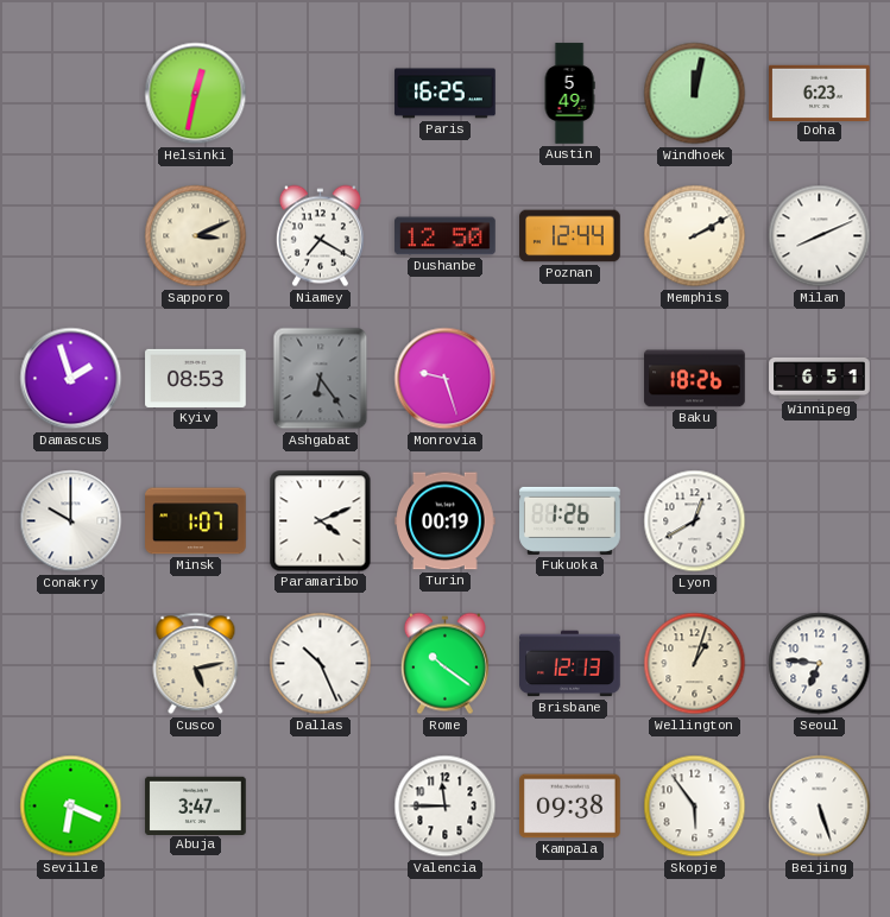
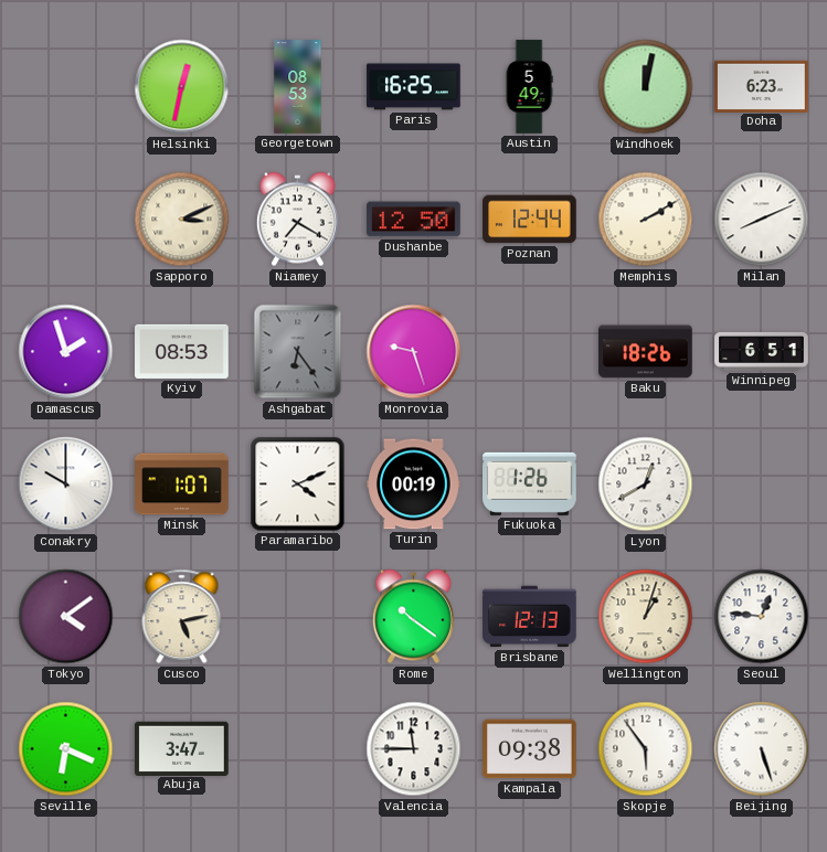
Georgetown: none -> 08:53
Tokyo: none -> 4:09
Dallas: 10:26 -> none
Seoul: 6:46 -> 12:46
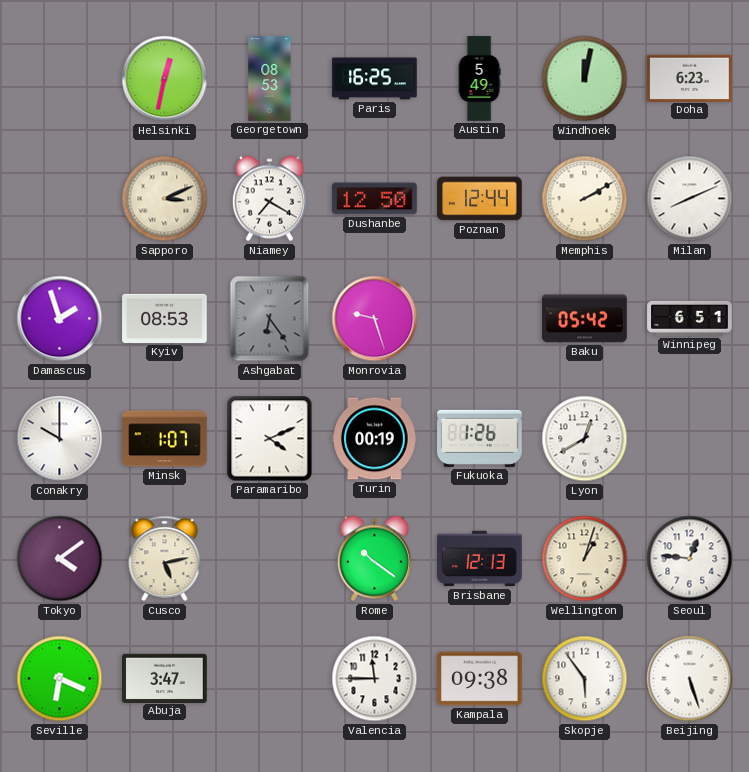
Baku: 18:26 -> 05:42
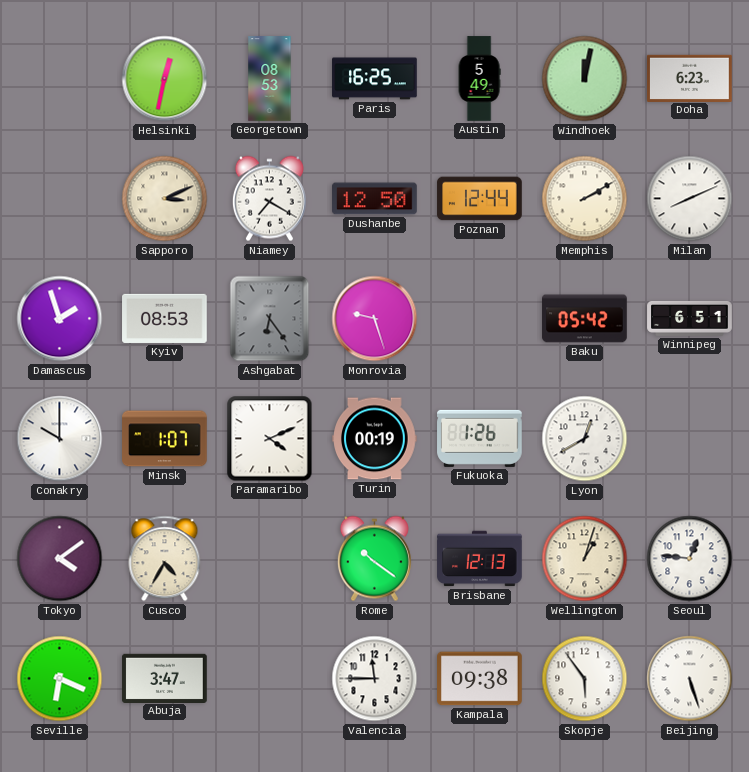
Cusco: 5:13 -> 4:35
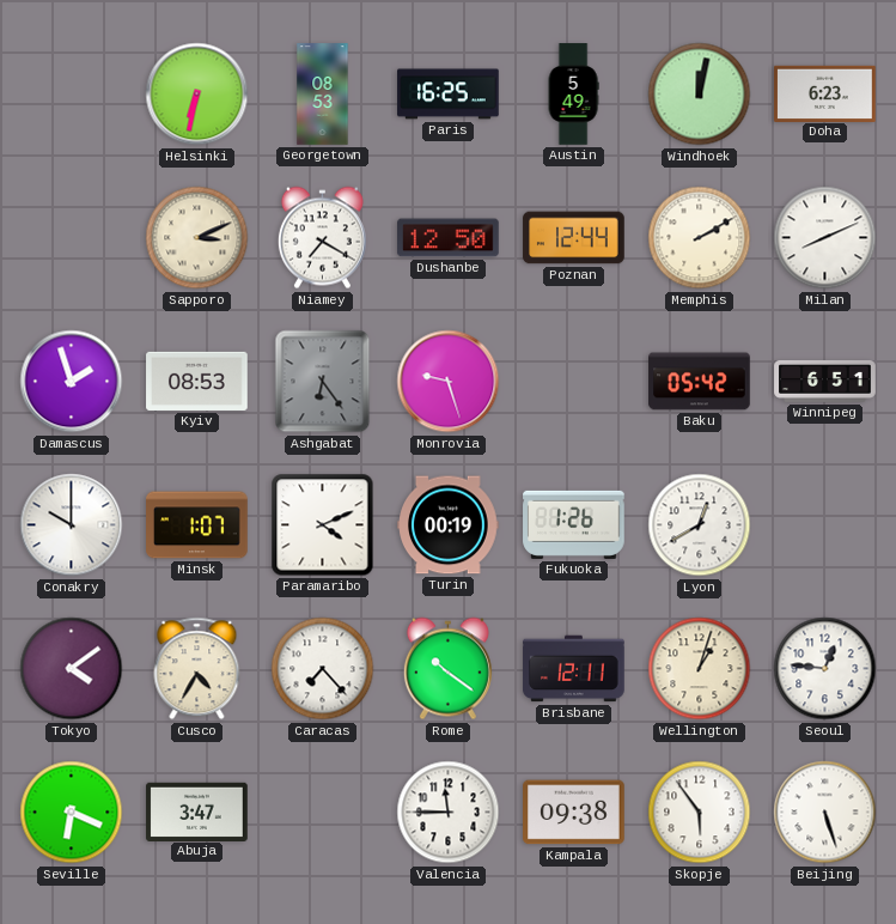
Helsinki: 12:32 -> 6:32
Caracas: none -> 7:23
Brisbane: 12:13 -> 12:11
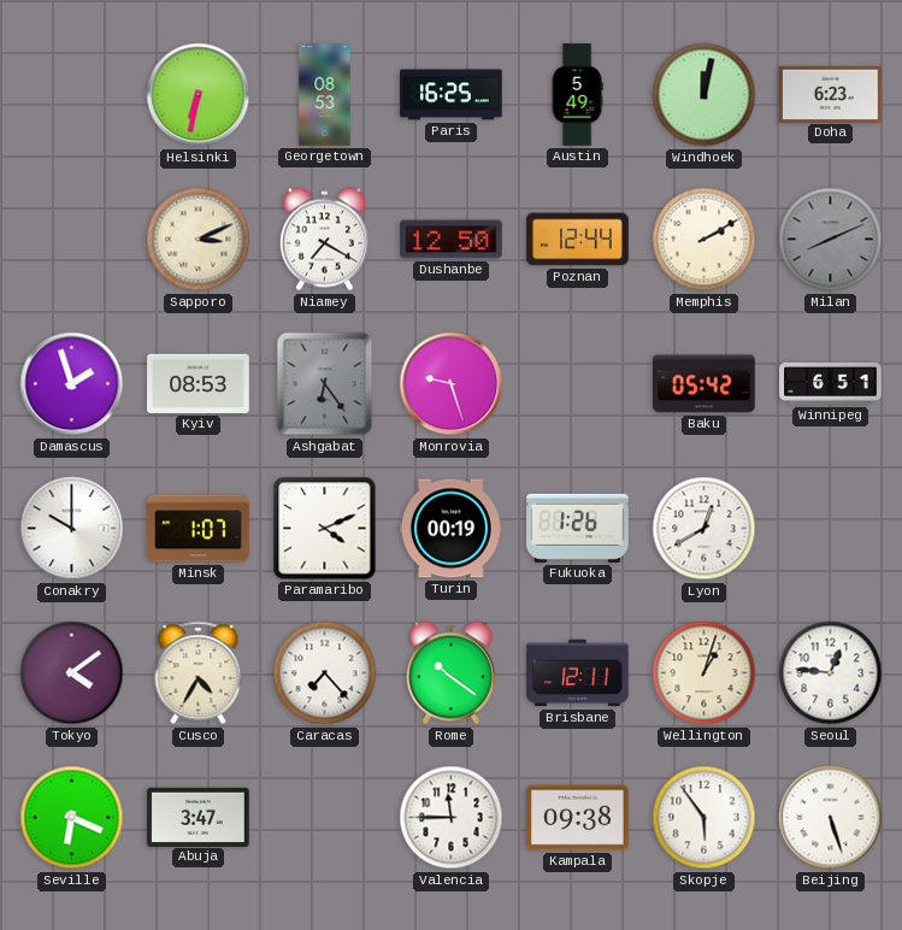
Milan dial: white -> grey
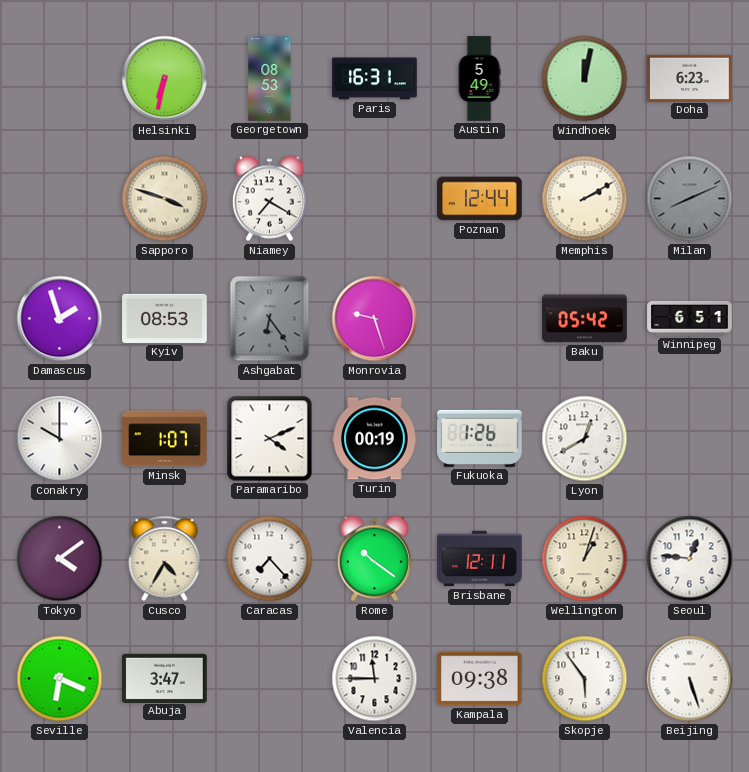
Paris: 16:25 -> 16:31
Sapporo: 3:11 -> 3:48
Dushanbe: 12:50 -> none
